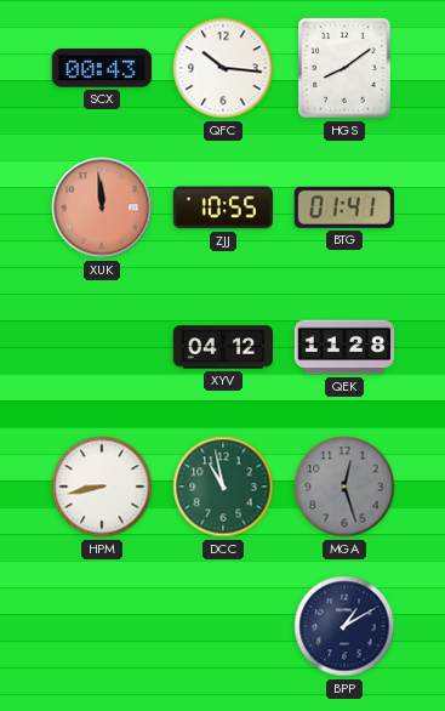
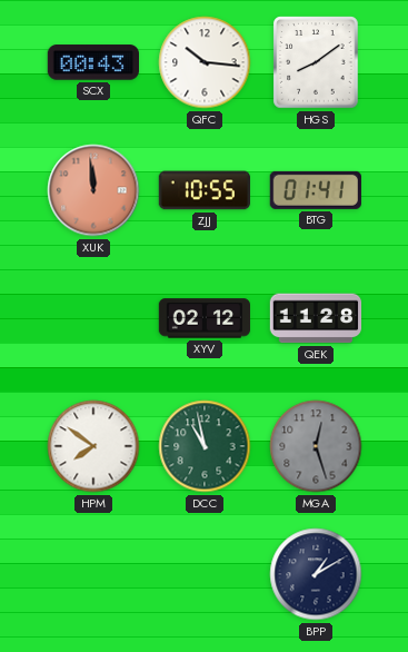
XYV: 04:12 -> 02:12
HPM: 8:43 -> 7:51
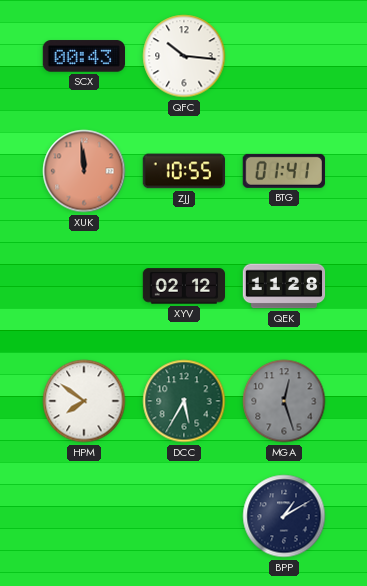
HGS: 8:09 -> none
DCC: 10:58 -> 5:35
